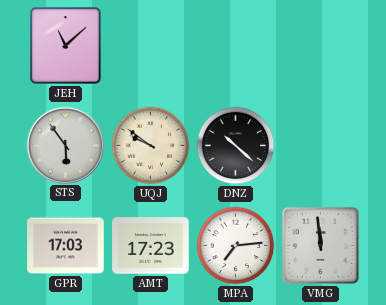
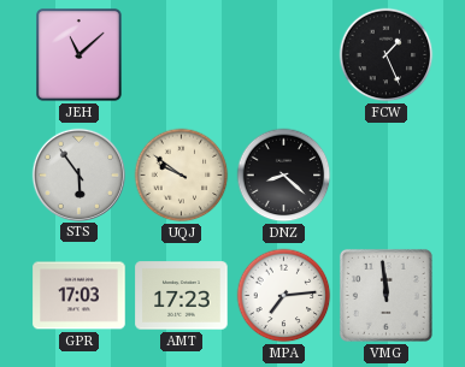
FCW: none -> 1:26
DNZ: 10:22 -> 8:22
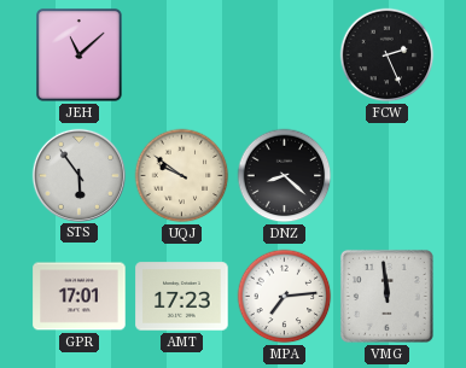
FCW: 1:26 -> 2:26
GPR: 17:03 -> 17:01
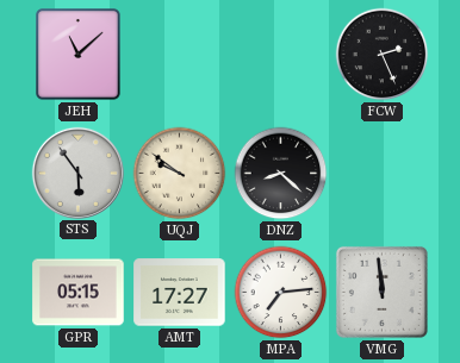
GPR: 17:01 -> 05:15
AMT: 17:23 -> 17:27
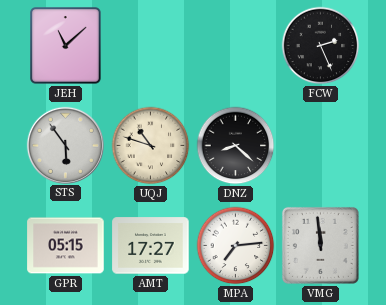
UQJ: 9:51 -> 10:48
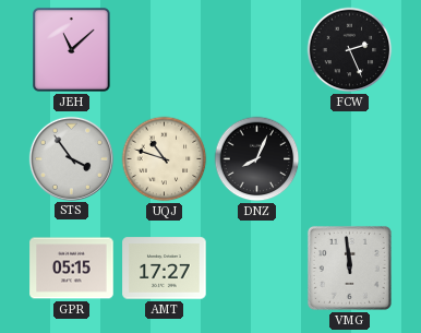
STS: 5:54 -> 3:54
DNZ: 8:22 -> 8:04
MPA: 7:14 -> none
